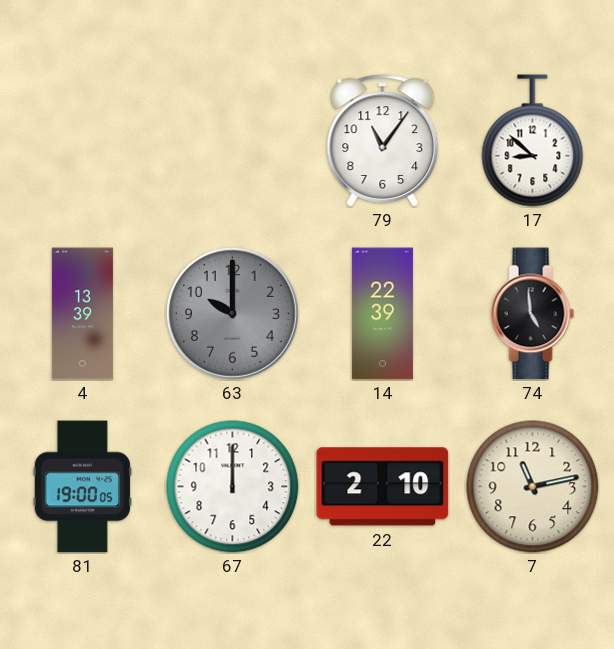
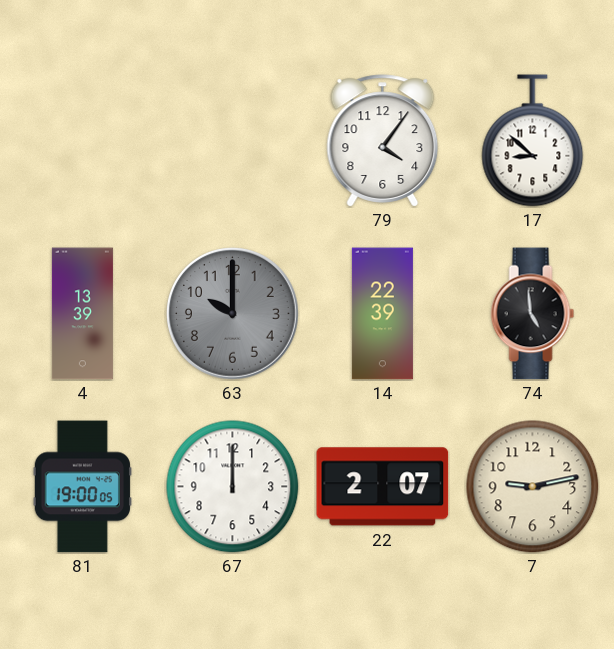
79: 11:06 -> 4:06
22: 2:10 -> 2:07
7: 11:13 -> 9:13
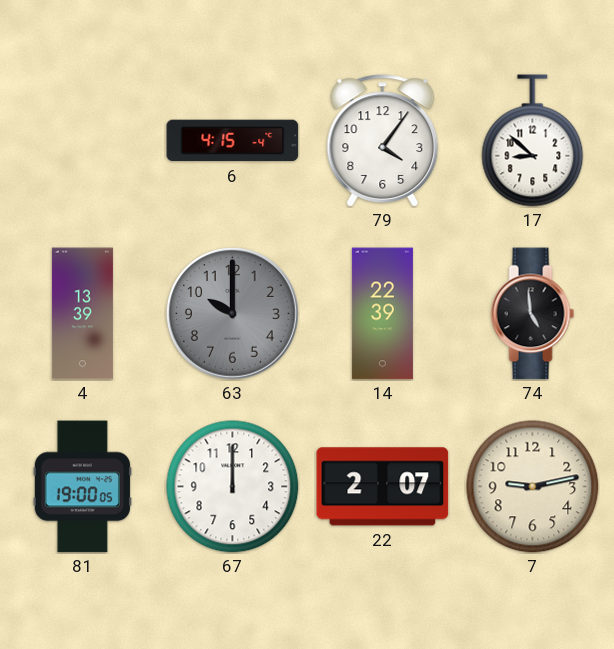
6: none -> 4:15
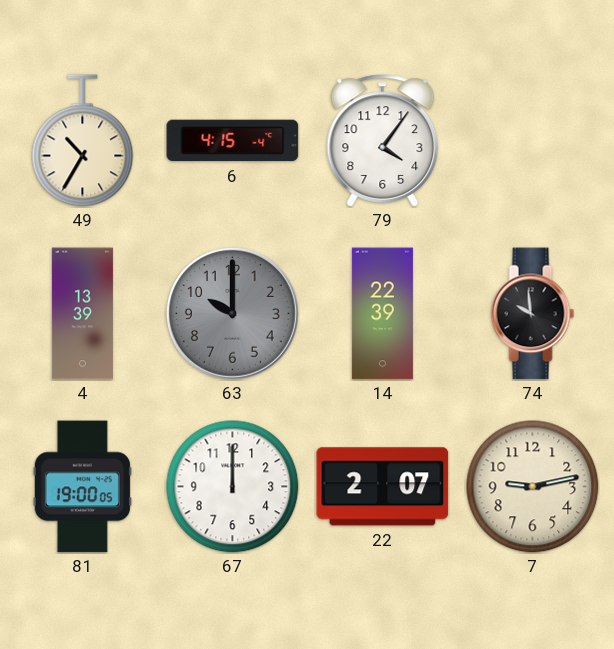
49: none -> 10:35
17: 8:52 -> none
74: 4:59 -> 9:59
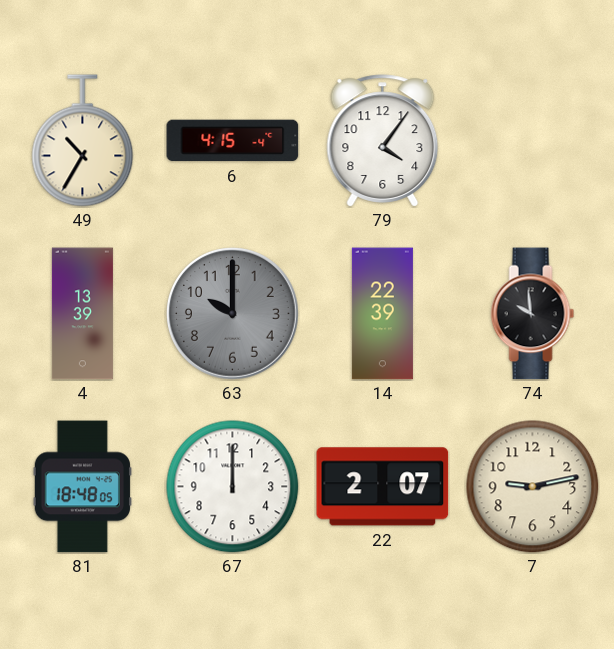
81: 19:00 -> 18:48
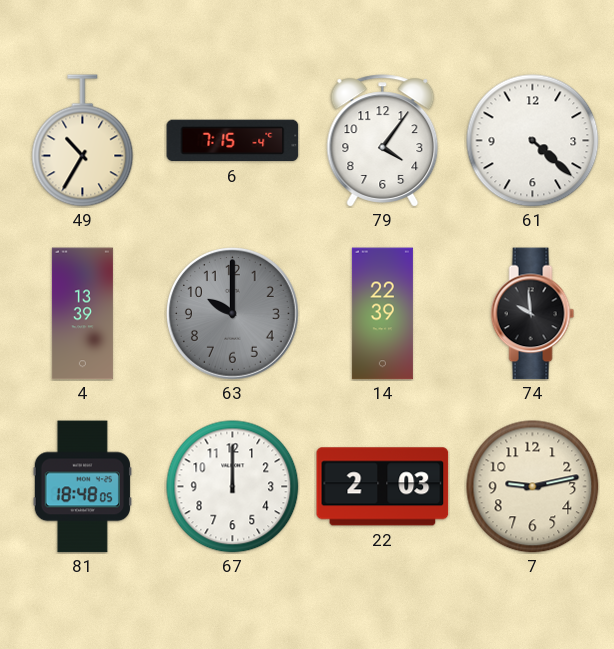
6: 4:15 -> 7:15
61: none -> 4:22
22: 2:07 -> 2:03
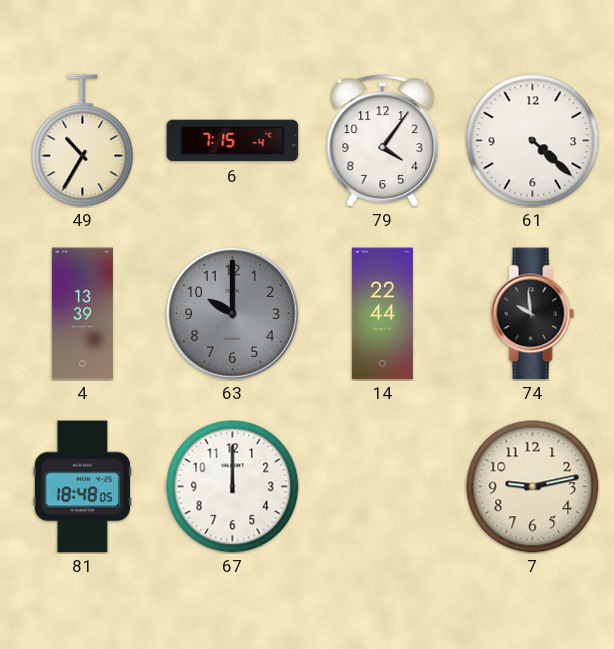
14: 22:39 -> 22:44
22: 2:03 -> none
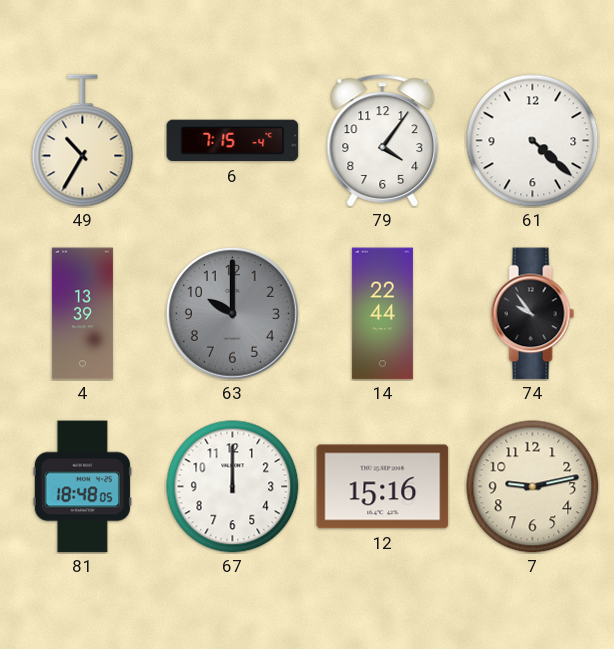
74: 9:59 -> 9:54
12: none -> 15:16
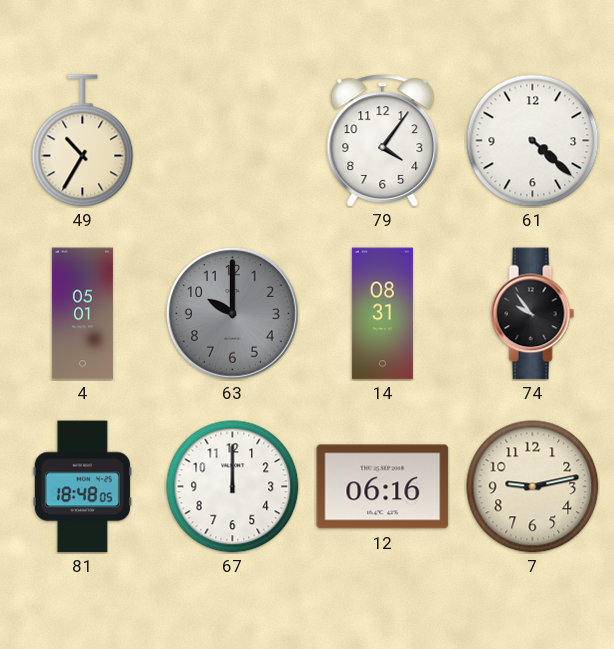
6: 7:15 -> none
4: 13:39 -> 05:01
14: 22:44 -> 08:31
12: 15:16 -> 06:16
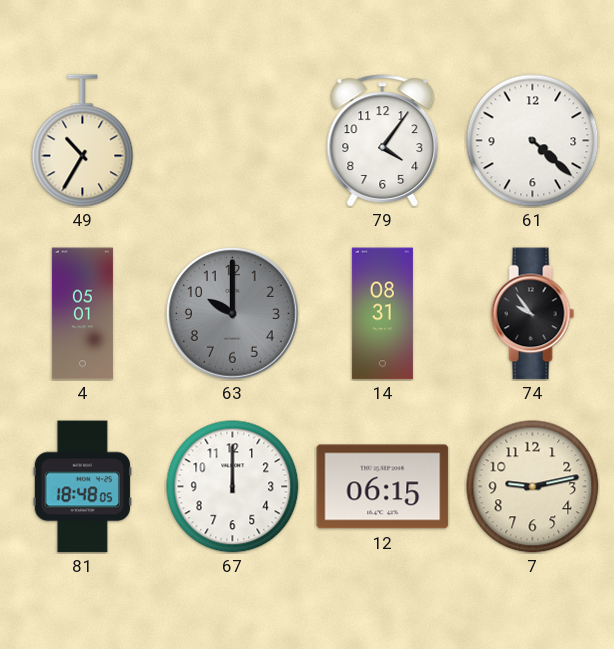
12: 06:16 -> 06:15
